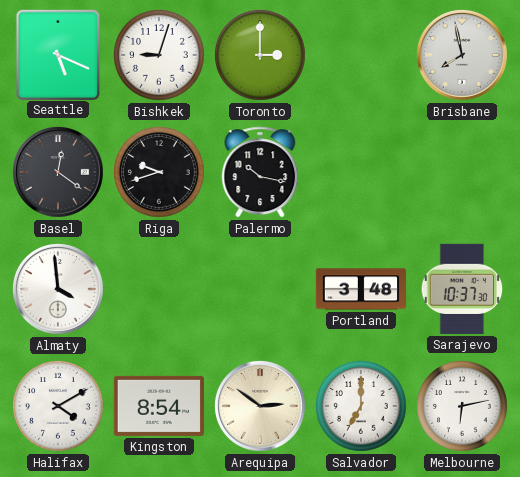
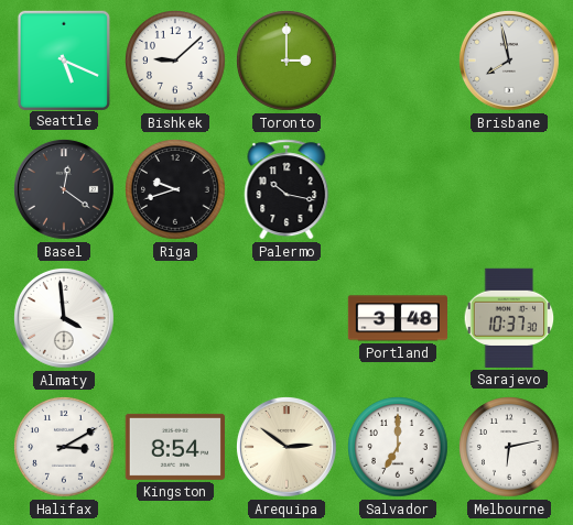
Bishkek: 9:03 -> 9:08
Halifax: 4:10 -> 3:10
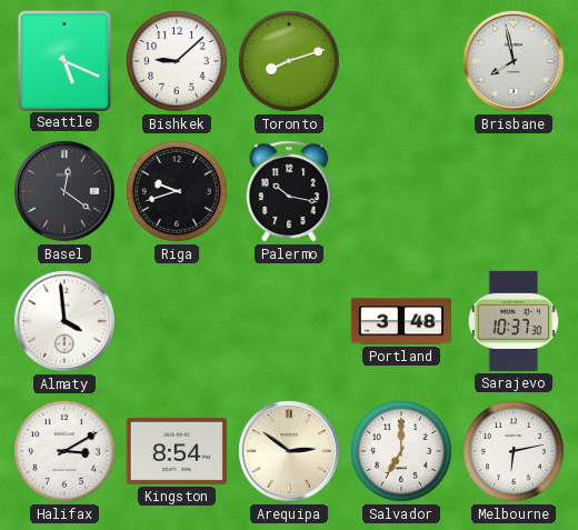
Toronto: 3:00 -> 8:12
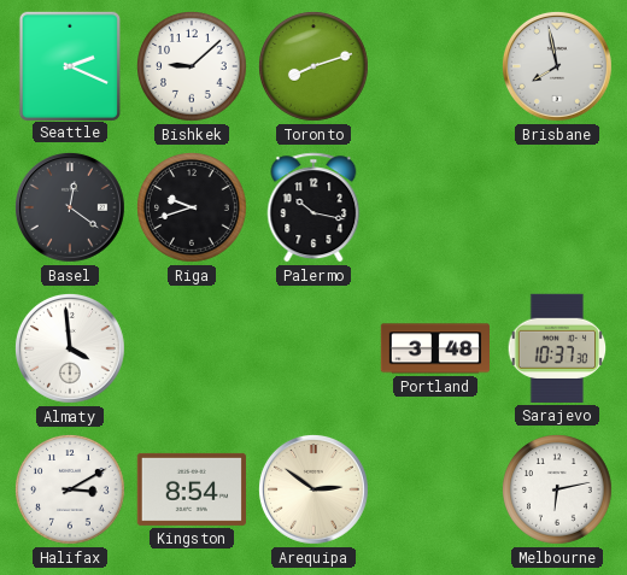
Seattle: 5:19 -> 2:19
Salvador: 7:00 -> none
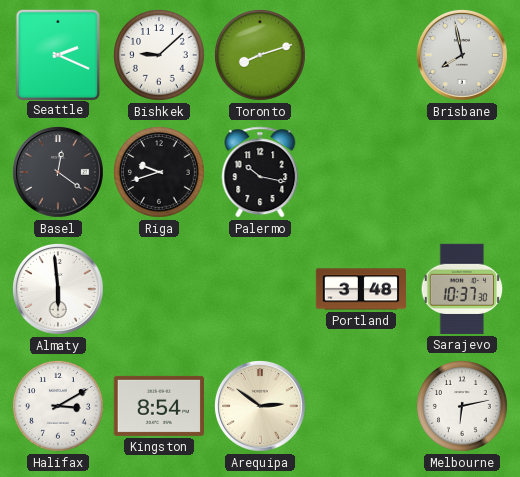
Almaty: 3:59 -> 5:59
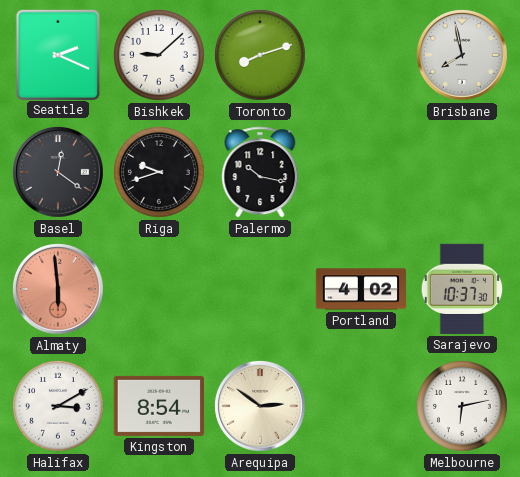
Almaty dial: white -> salmon
Portland: 3:48 -> 4:02
